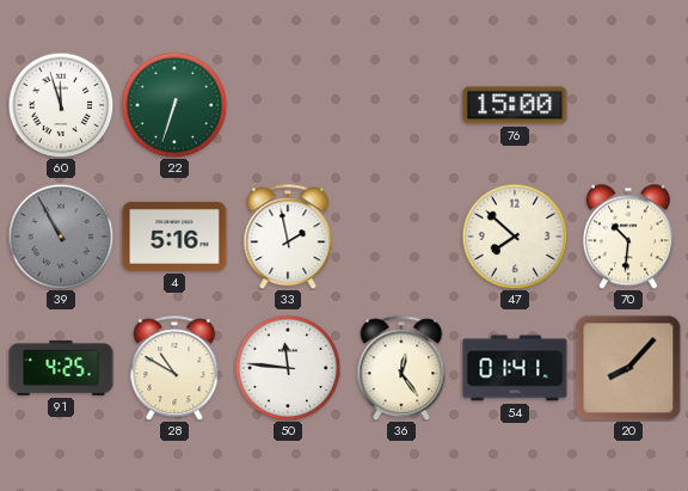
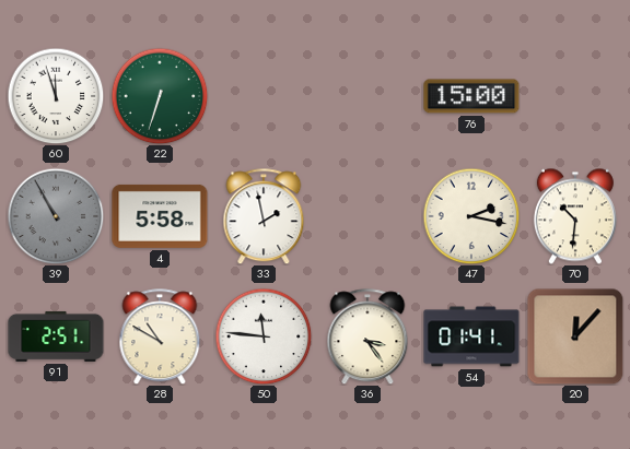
4: 5:16 -> 5:58
47: 7:52 -> 2:17
91: 4:25 -> 2:51
36: 12:24 -> 3:24
20: 8:07 -> 12:07
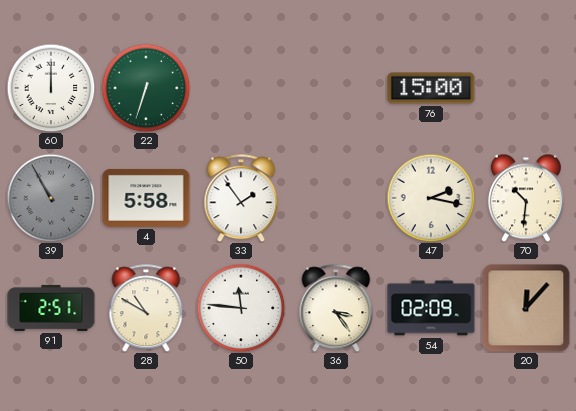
60: 11:57 -> 12:00
33: 1:58 -> 1:54
54: 01:41 -> 02:09
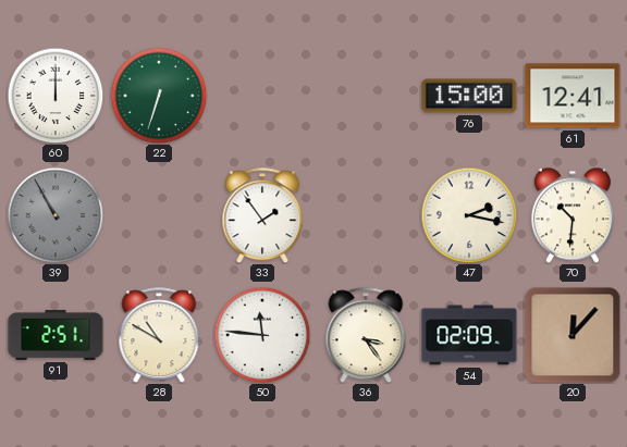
61: none -> 12:41
4: 5:58 -> none
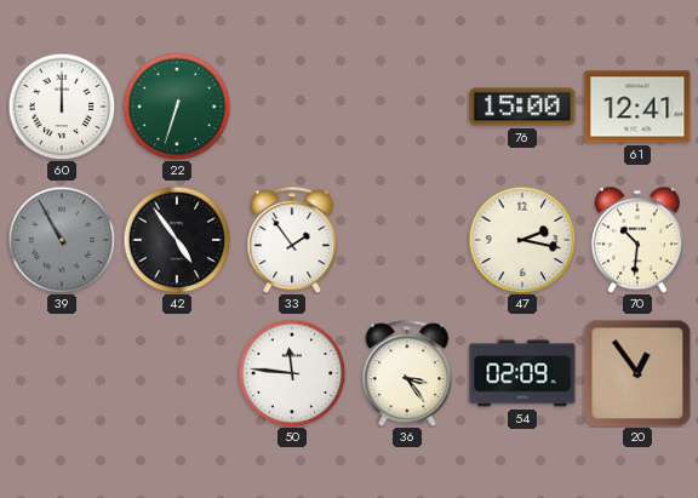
42: none -> 4:54
91: 2:51 -> none
28: 10:50 -> none
20: 12:07 -> 12:54
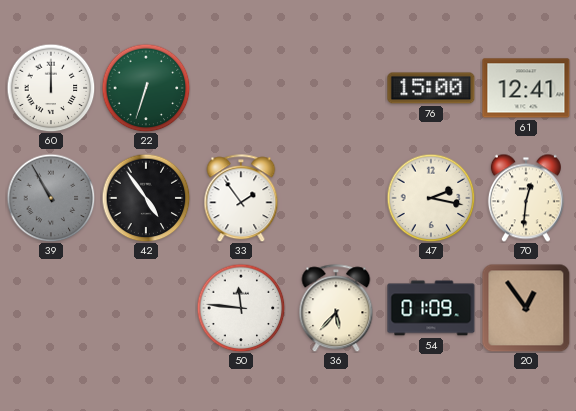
70: 10:31 -> 12:31
36: 3:24 -> 5:37
54: 02:09 -> 01:09
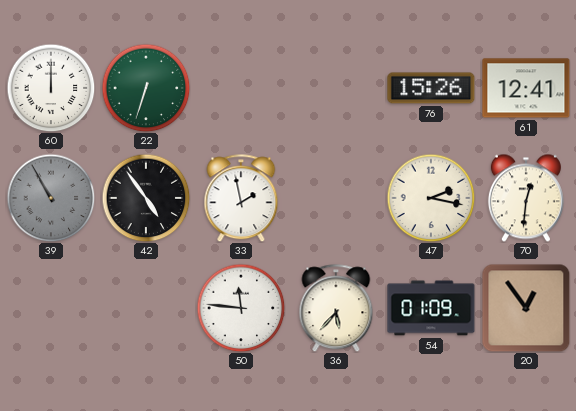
76: 15:00 -> 15:26
33: 1:54 -> 1:58
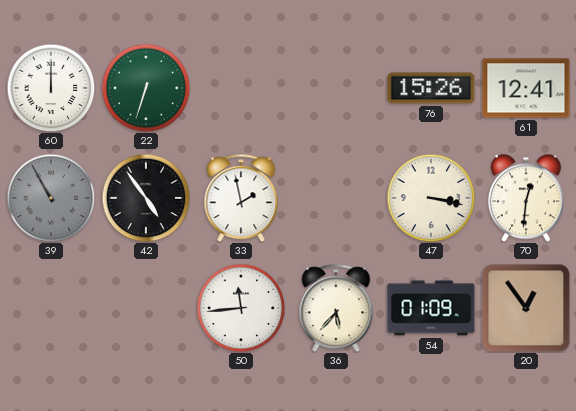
47: 2:17 -> 3:17
50: 11:46 -> 11:44
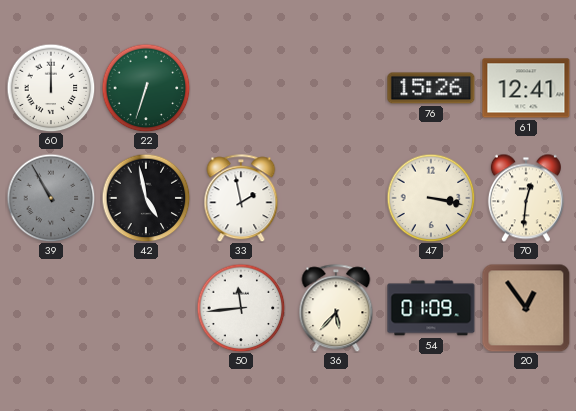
42: 4:54 -> 4:58
